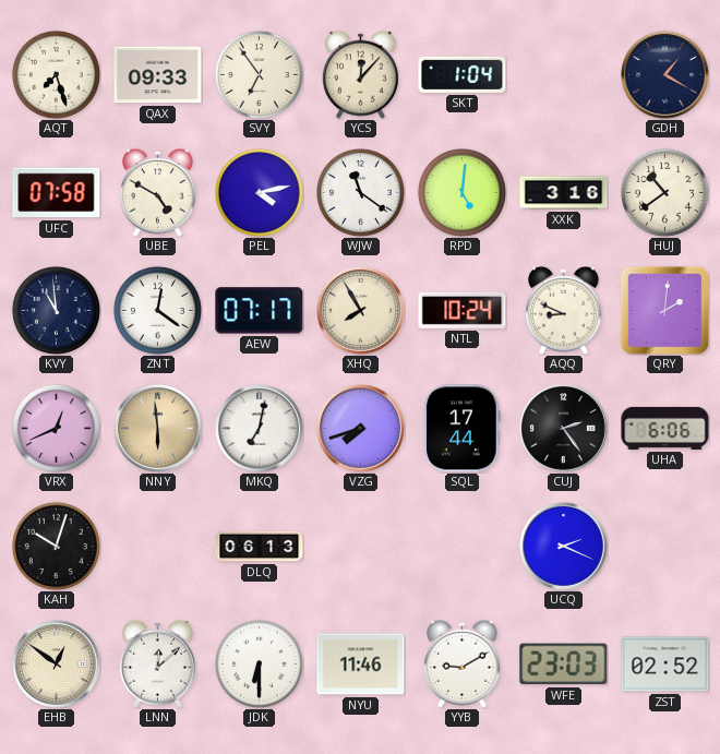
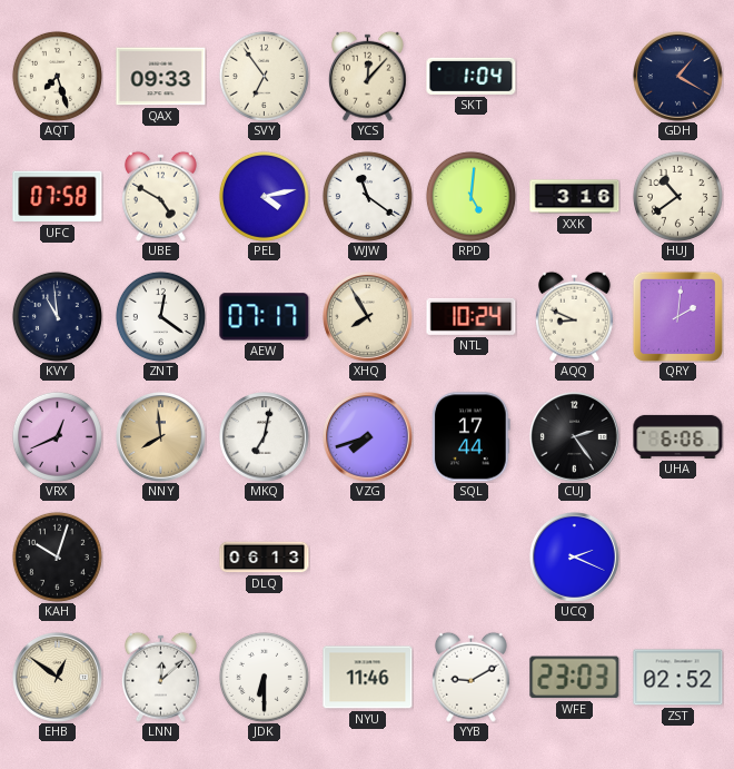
NNY: 5:59 -> 7:59
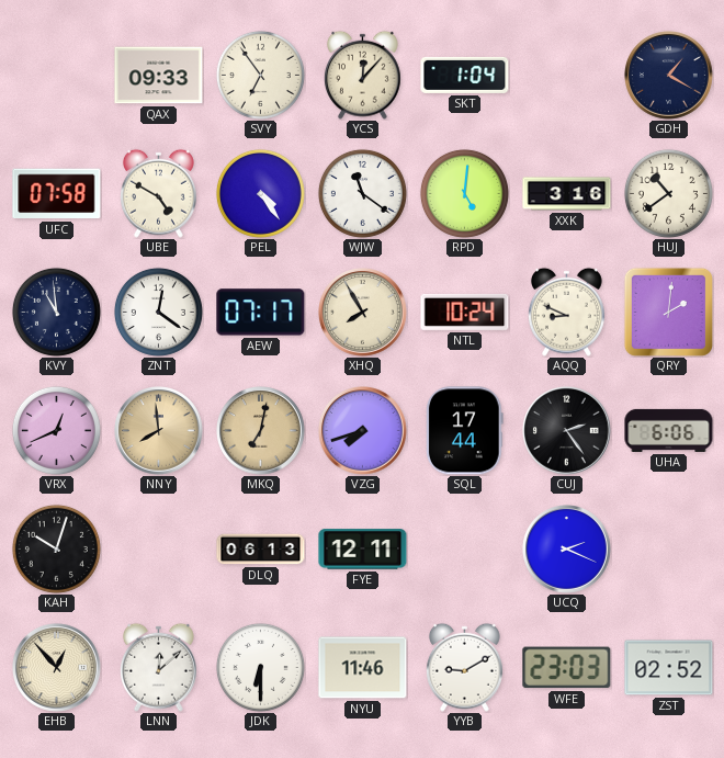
AQT: 7:27 -> none
PEL: 4:13 -> 4:24
MKQ dial: white -> champagne
FYE: none -> 12:11
EHB: 12:51 -> 12:53
